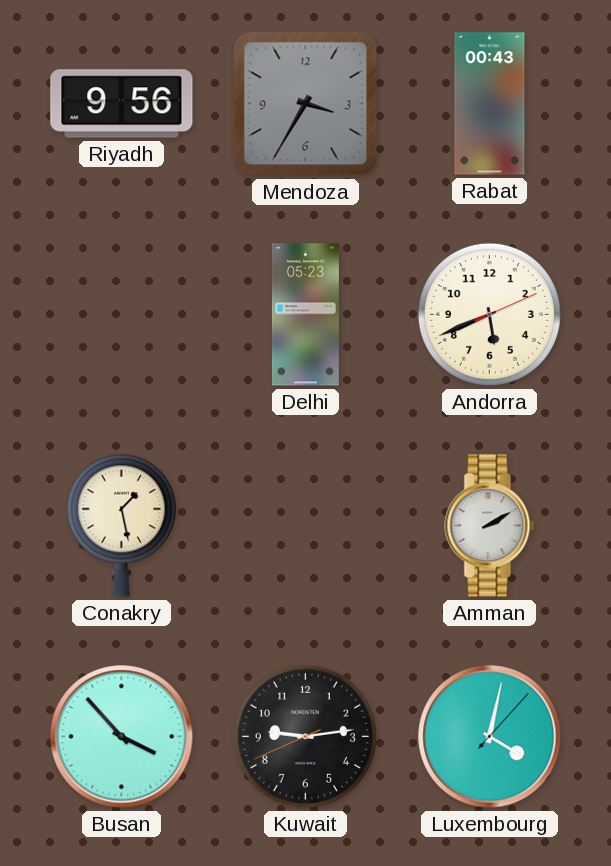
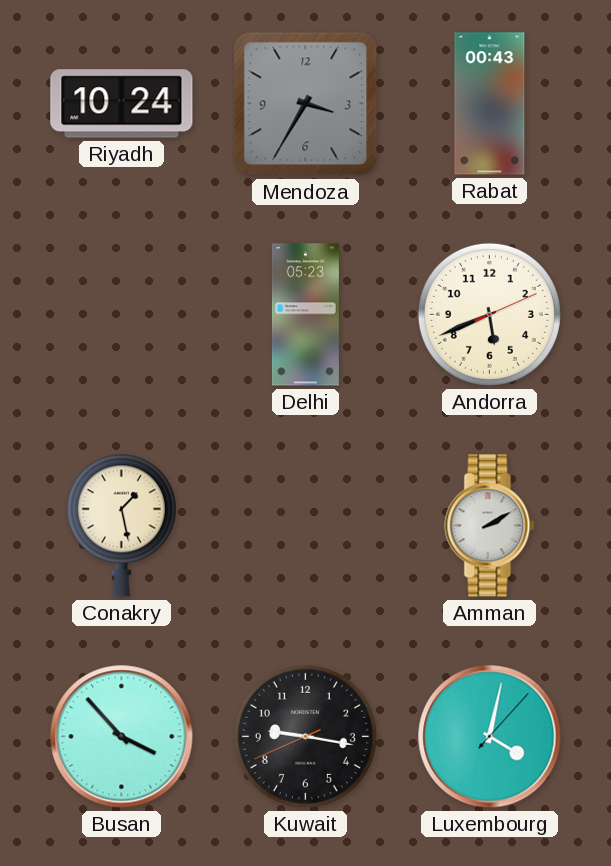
Riyadh: 9:56 -> 10:24
Kuwait: 9:13 -> 9:16
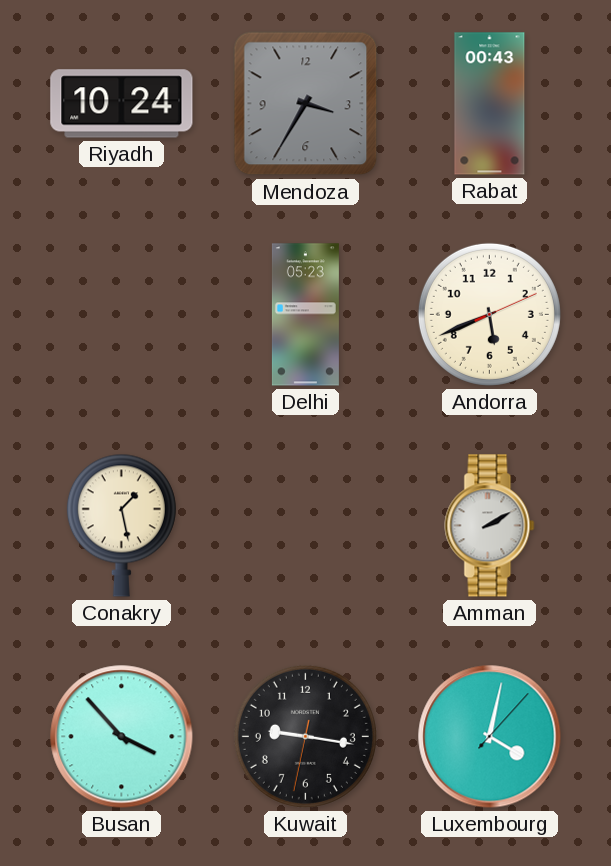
Kuwait: 9:16:41 -> 9:16:32
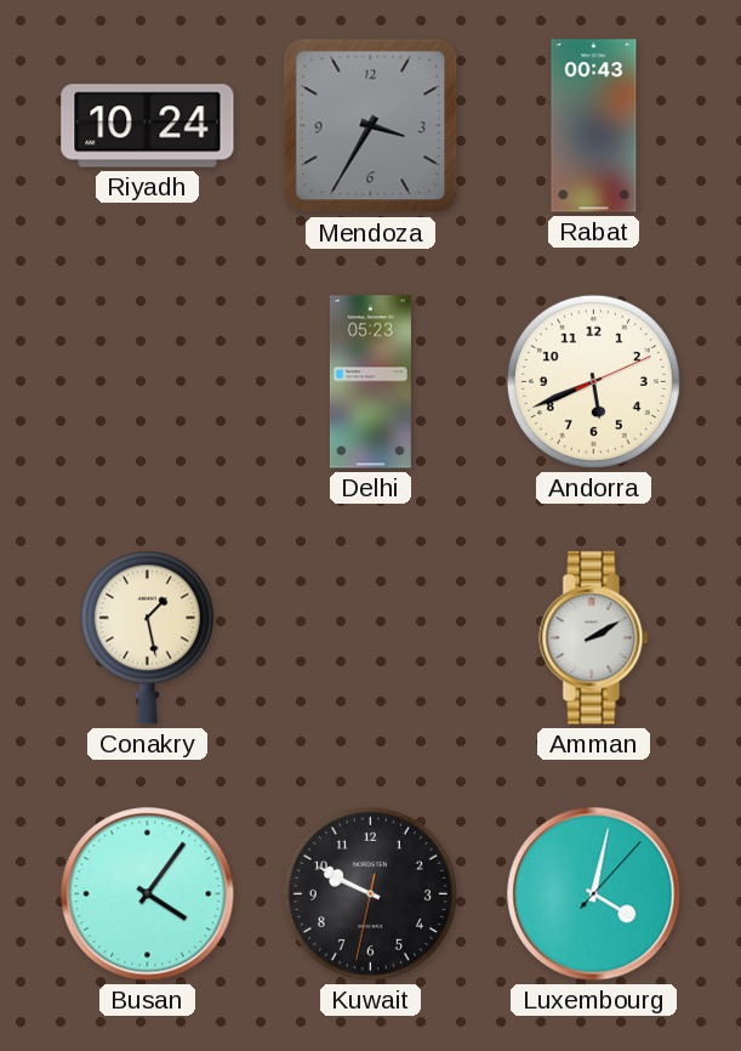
Busan: 3:53 -> 4:06
Kuwait: 9:16 -> 9:49
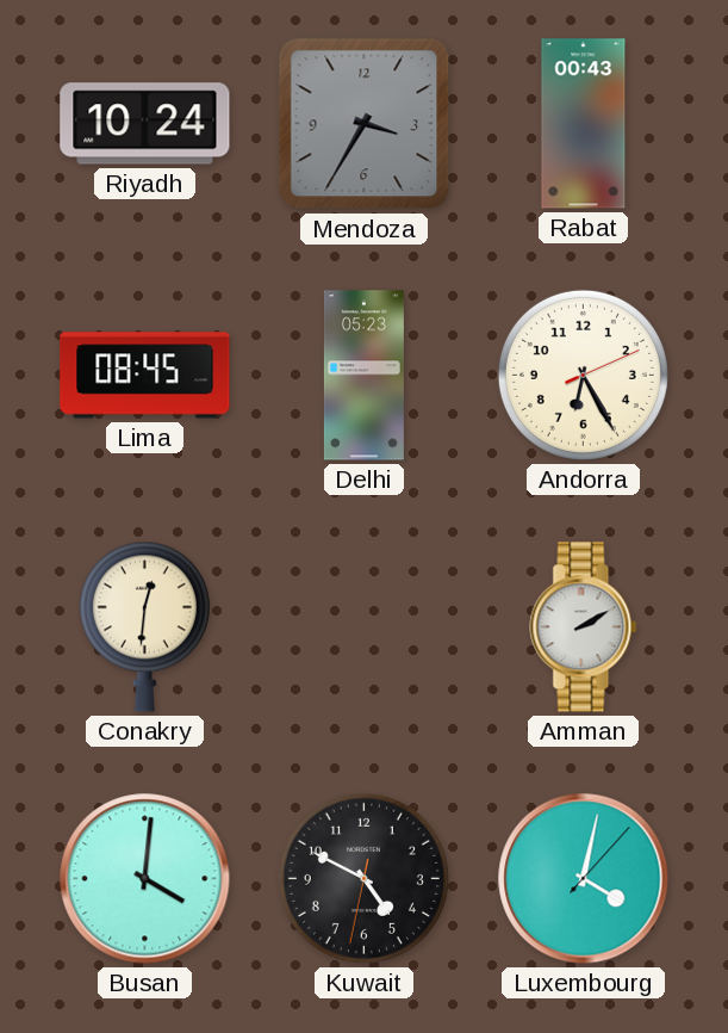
Lima: none -> 08:45
Andorra: 5:41 -> 6:25
Conakry: 1:28 -> 12:31
Busan: 4:06 -> 4:01
Kuwait: 9:49 -> 4:49
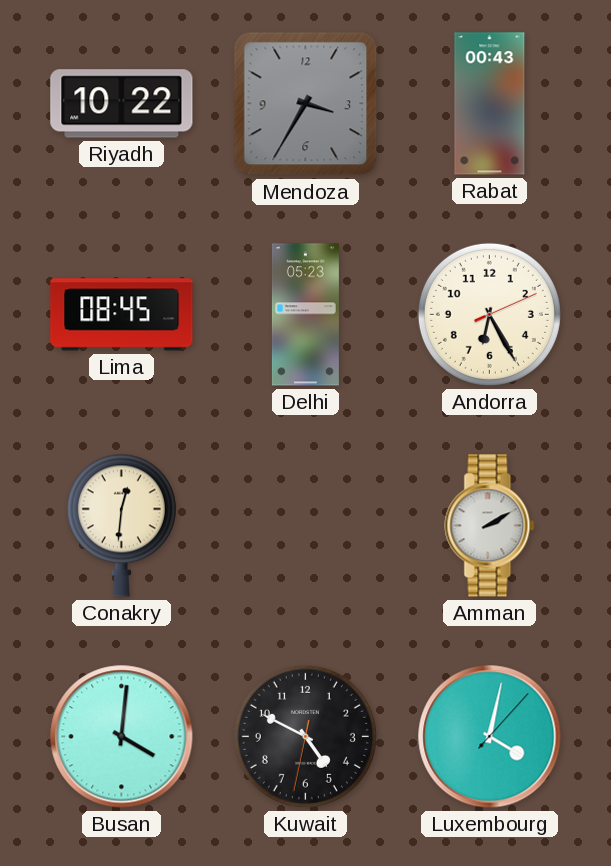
Riyadh: 10:24 -> 10:22
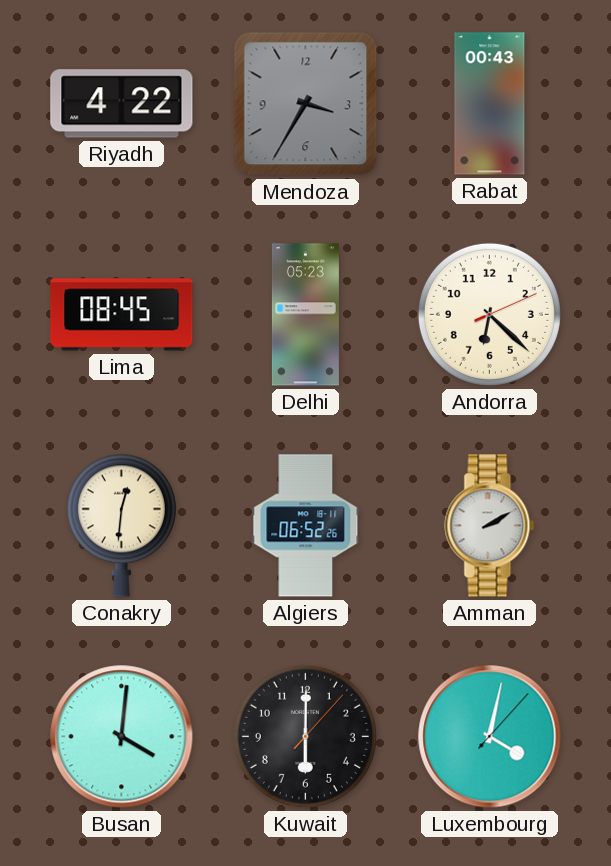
Riyadh: 10:22 -> 4:22
Andorra: 6:25 -> 6:22
Algiers: none -> 06:52
Kuwait: 4:49 -> 6:00
